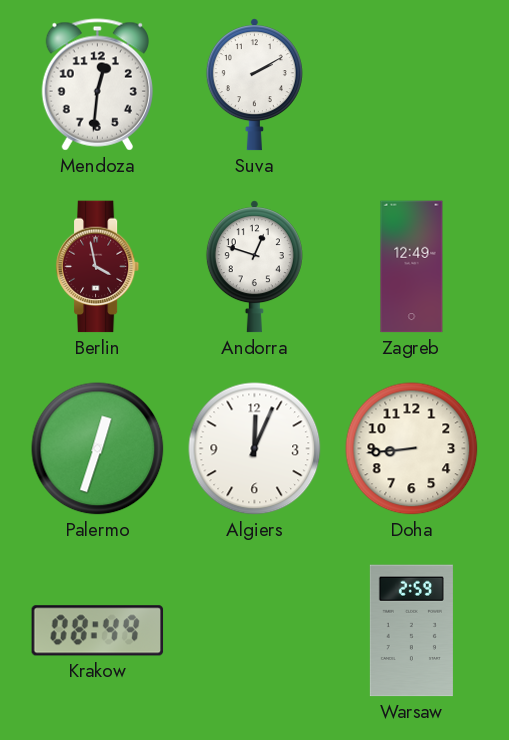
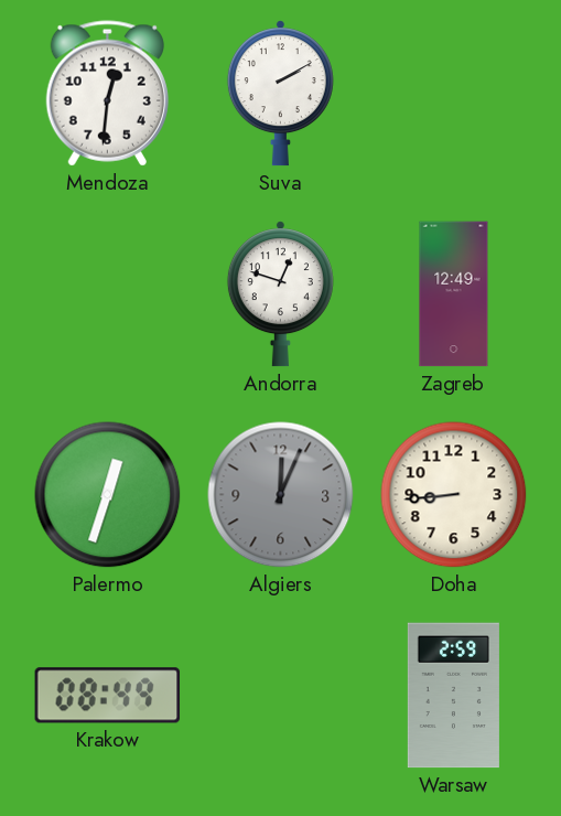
Berlin: 3:58 -> none
Algiers dial: white -> grey
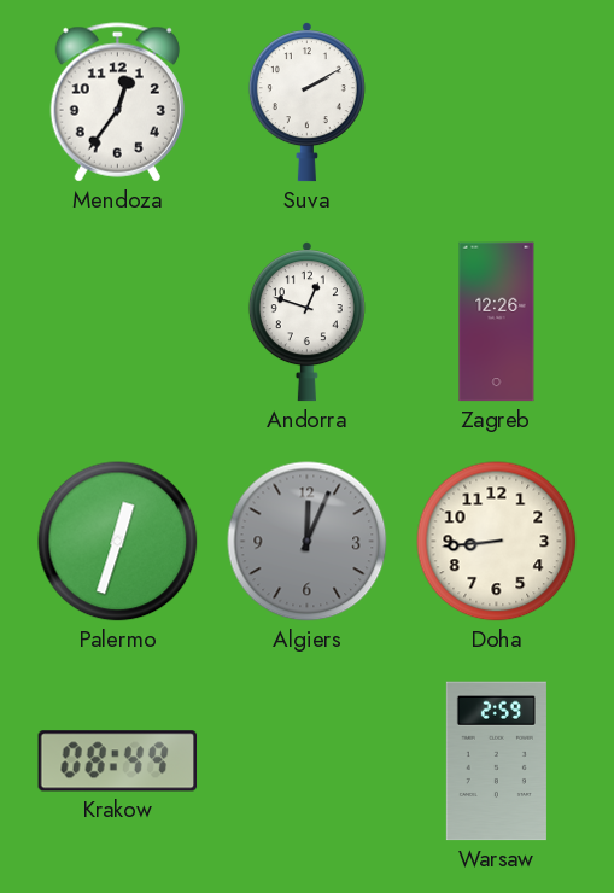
Mendoza: 12:31 -> 12:36
Zagreb: 12:49 -> 12:26
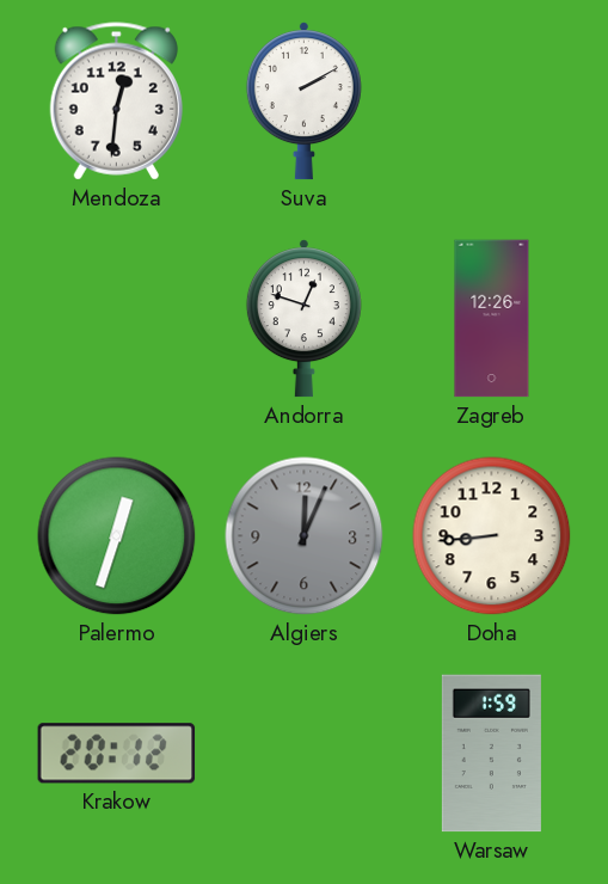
Mendoza: 12:36 -> 12:31
Krakow: 08:49 -> 20:12
Warsaw: 2:59 -> 1:59
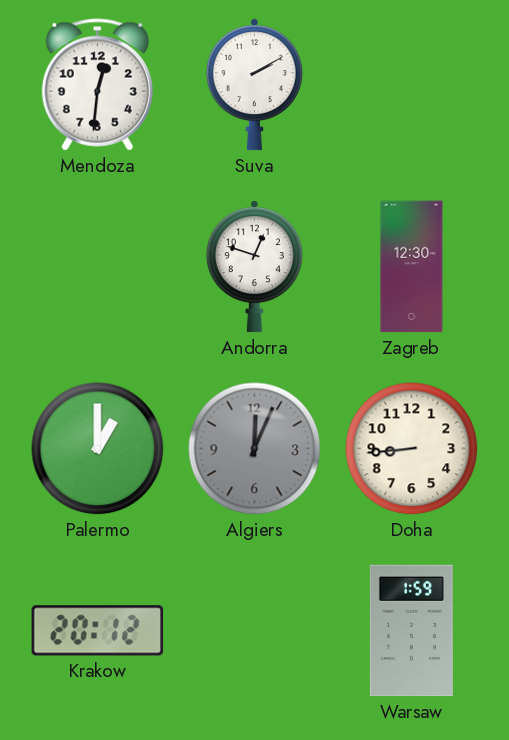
Zagreb: 12:26 -> 12:30
Palermo: 12:33 -> 1:00
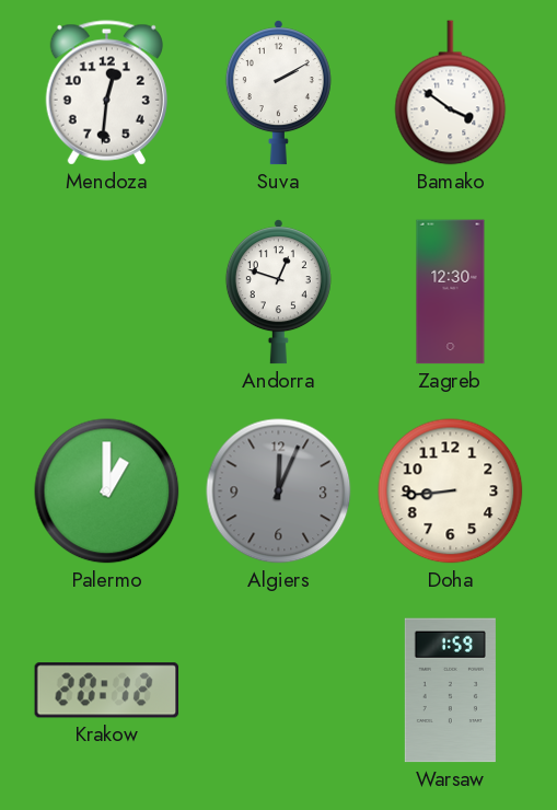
Bamako: none -> 3:51
